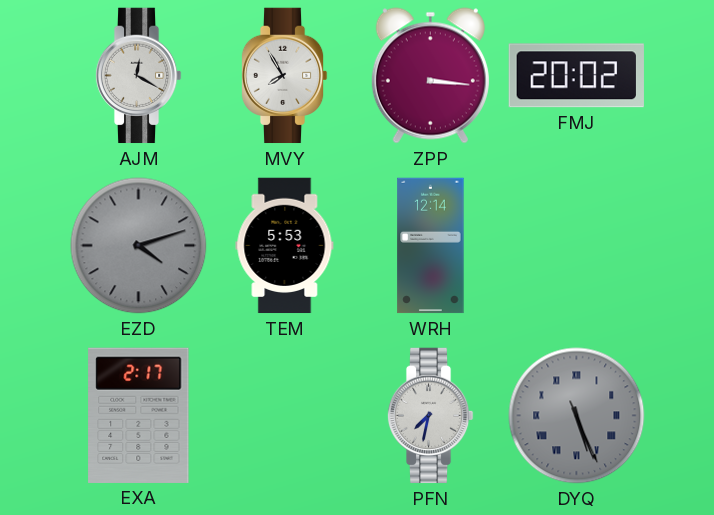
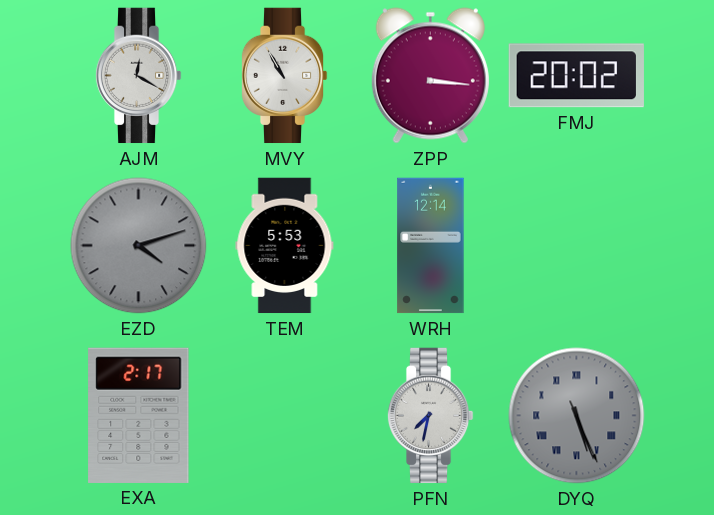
MVY: 7:55 -> 10:55
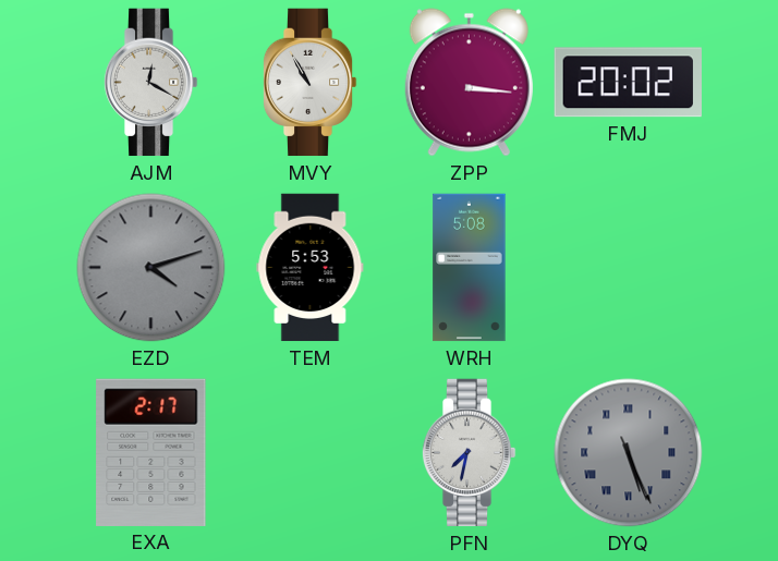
WRH: 12:14 -> 5:08
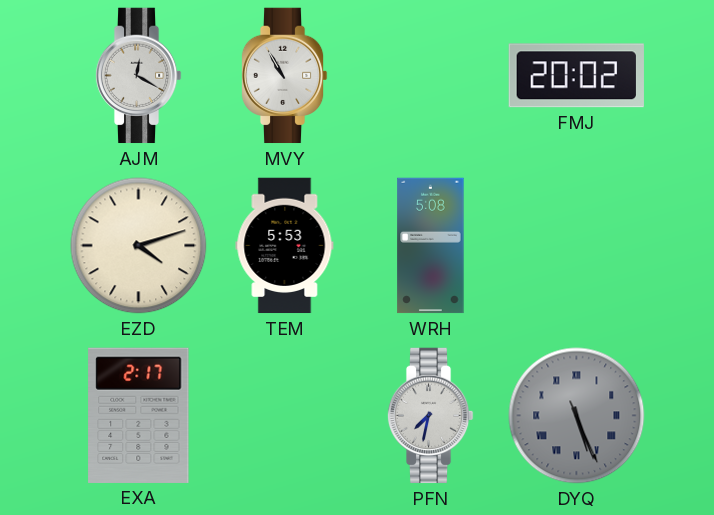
ZPP: 3:16 -> none
EZD dial: grey -> cream
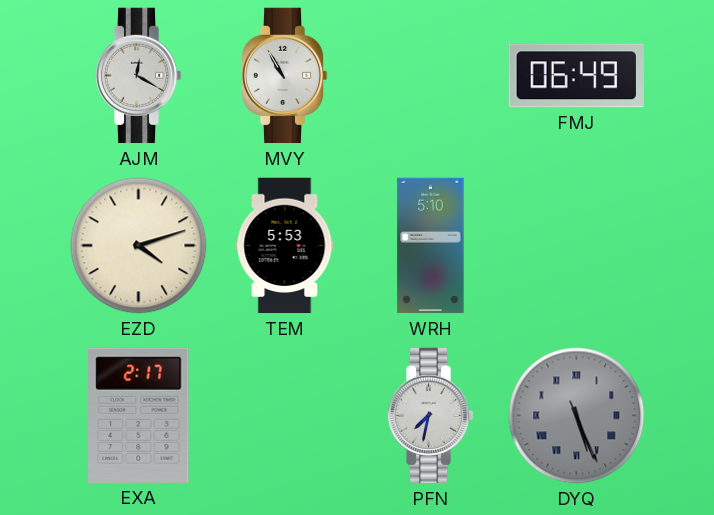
FMJ: 20:02 -> 06:49
WRH: 5:08 -> 5:10
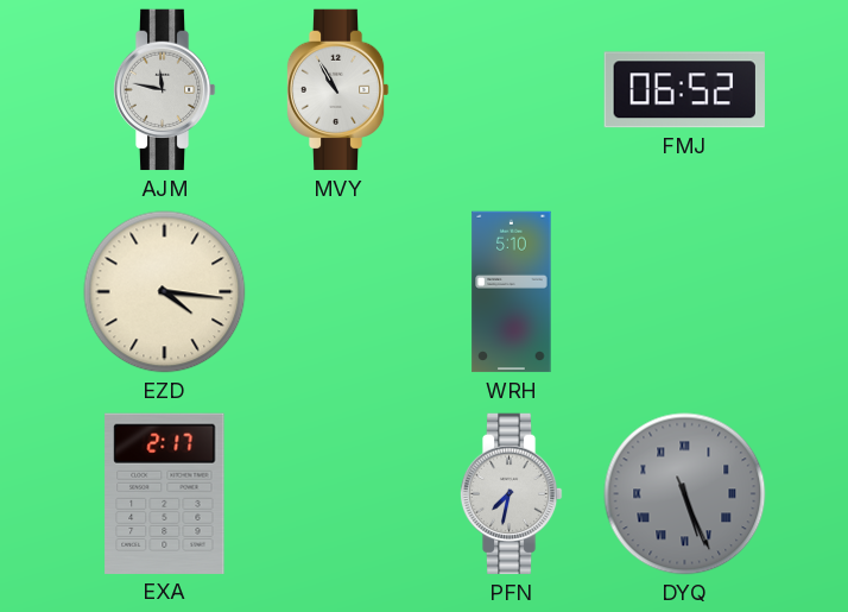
AJM: 12:20 -> 11:47
FMJ: 06:49 -> 06:52
EZD: 4:12 -> 4:16
TEM: 5:53 -> none
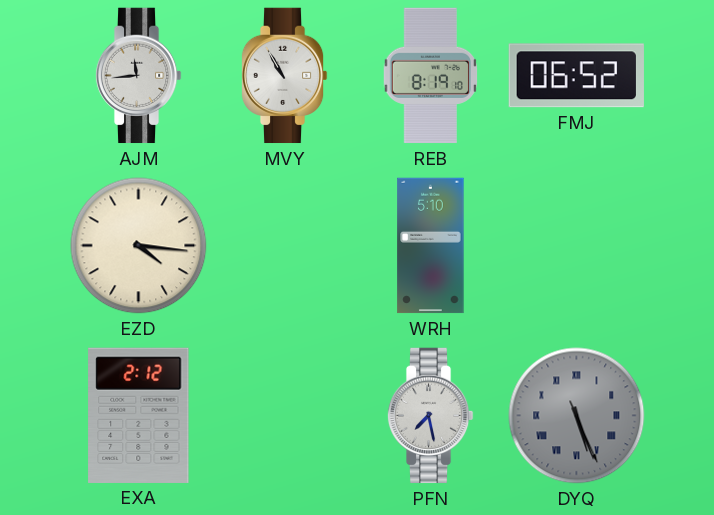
AJM: 11:47 -> 11:44
REB: none -> 8:19
EXA: 2:17 -> 2:12
PFN: 7:32 -> 7:28
